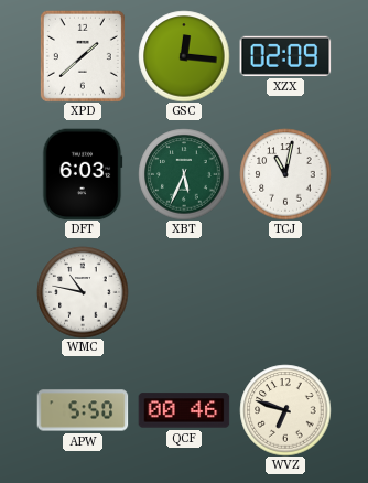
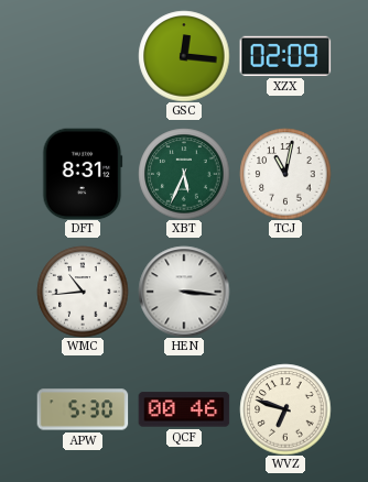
XPD: 1:38 -> none
DFT: 6:03 -> 8:31
WMC: 10:47 -> 10:44
HEN: none -> 3:16
APW: 5:50 -> 5:30
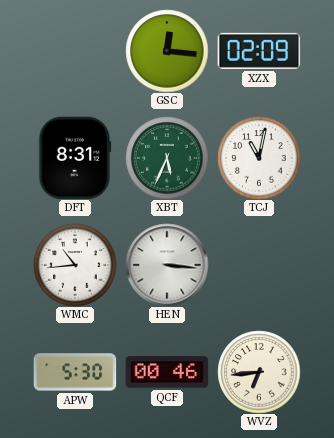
WVZ: 6:48 -> 6:44
